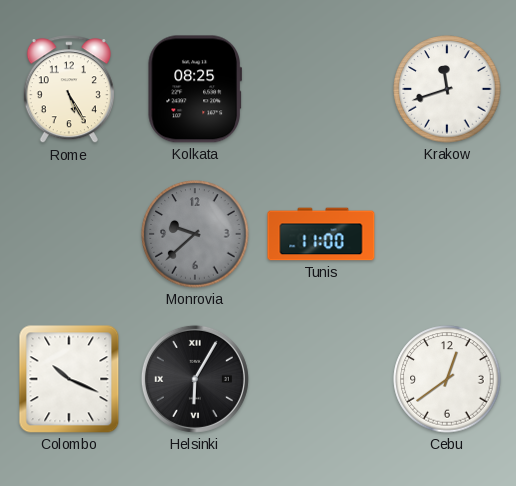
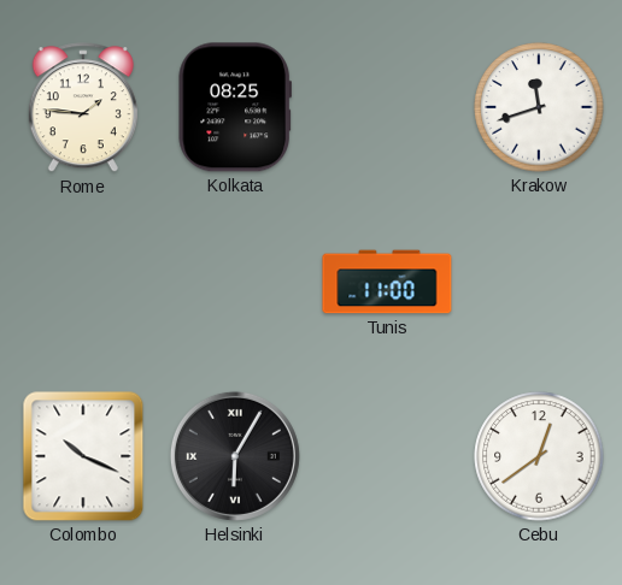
Rome: 5:25 -> 1:46
Monrovia: 9:38 -> none
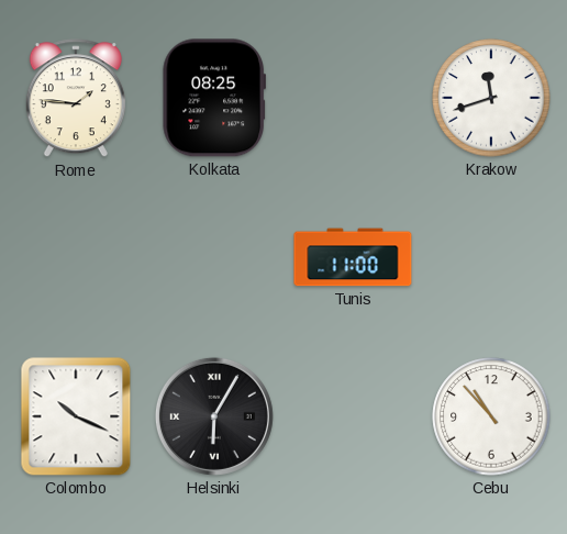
Cebu: 12:39 -> 10:53
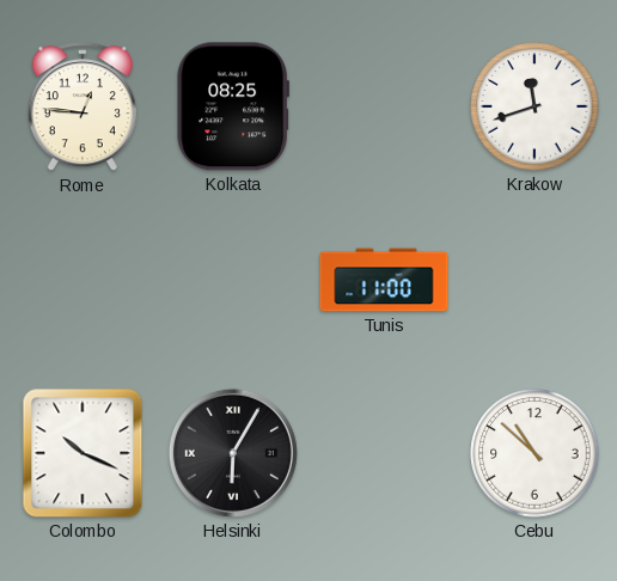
Rome: 1:46 -> 12:46
Cebu: 10:53 -> 10:52
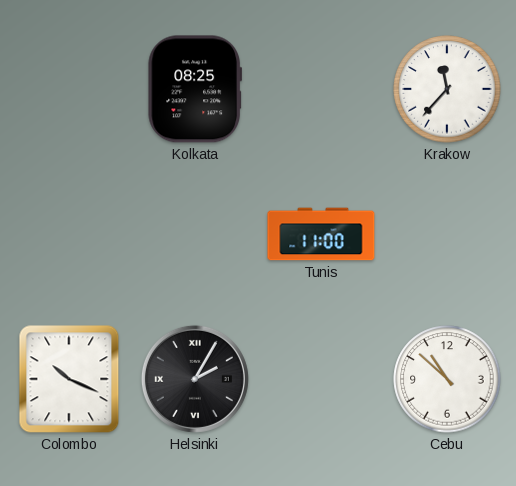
Rome: 12:46 -> none
Krakow: 11:42 -> 11:37
Helsinki: 6:05 -> 2:05
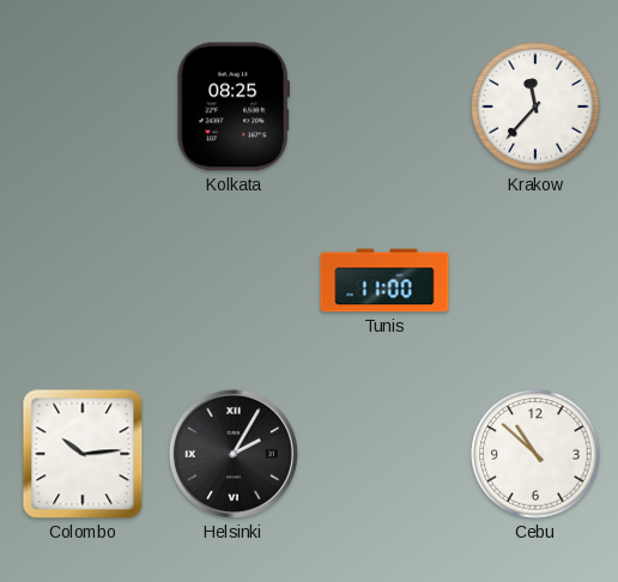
Colombo: 10:19 -> 10:14
